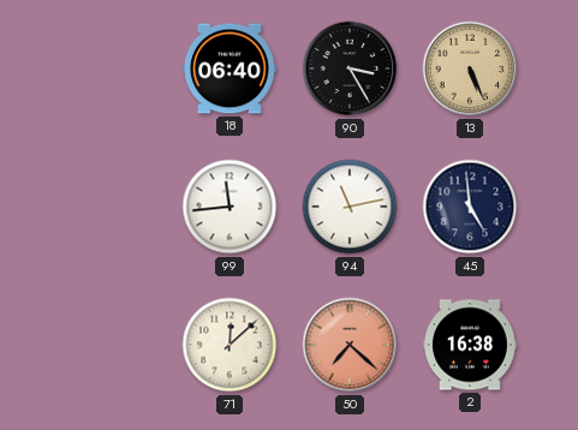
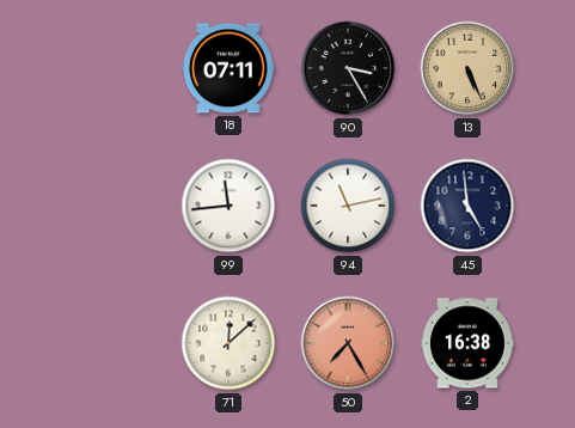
18: 06:40 -> 07:11
50: 7:22 -> 7:25
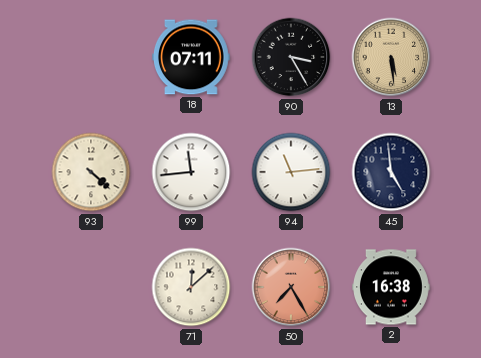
13: 5:26 -> 5:29
93: none -> 4:22
94: 11:13 -> 11:14
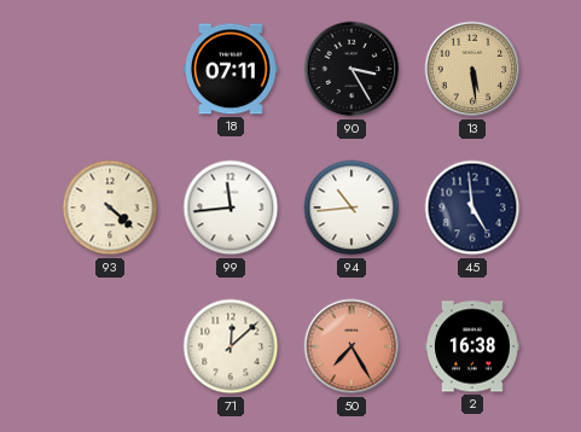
94: 11:14 -> 10:44
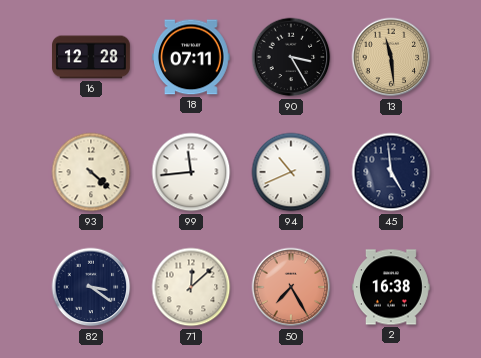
16: none -> 12:28
13: 5:29 -> 11:29
94: 10:44 -> 10:41
82: none -> 3:21
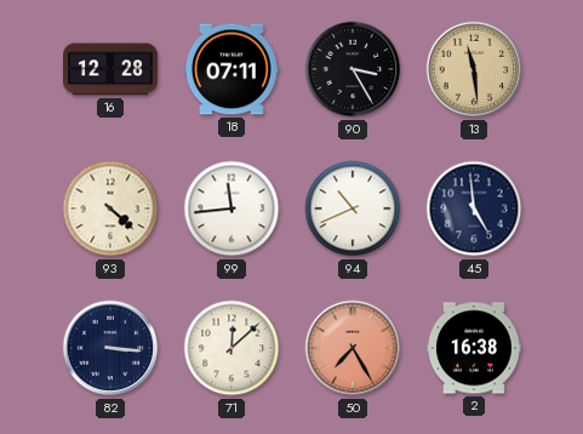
82: 3:21 -> 3:16
